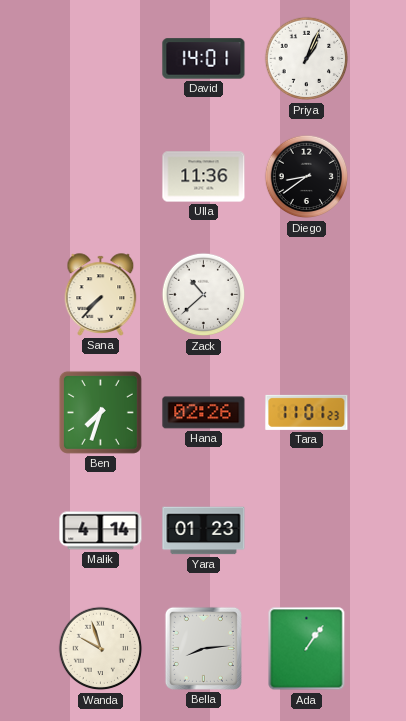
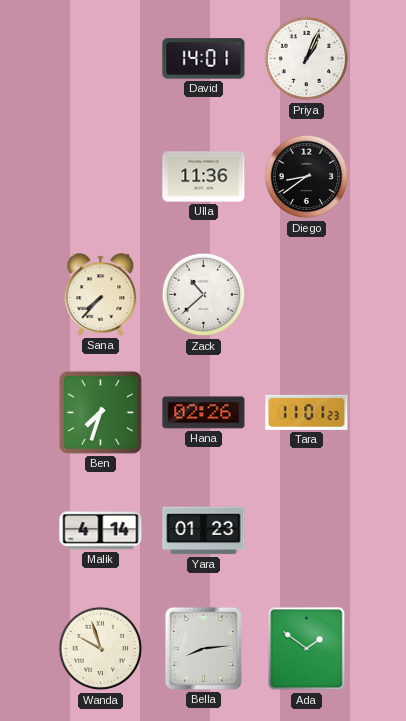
Ada: 1:06 -> 1:51
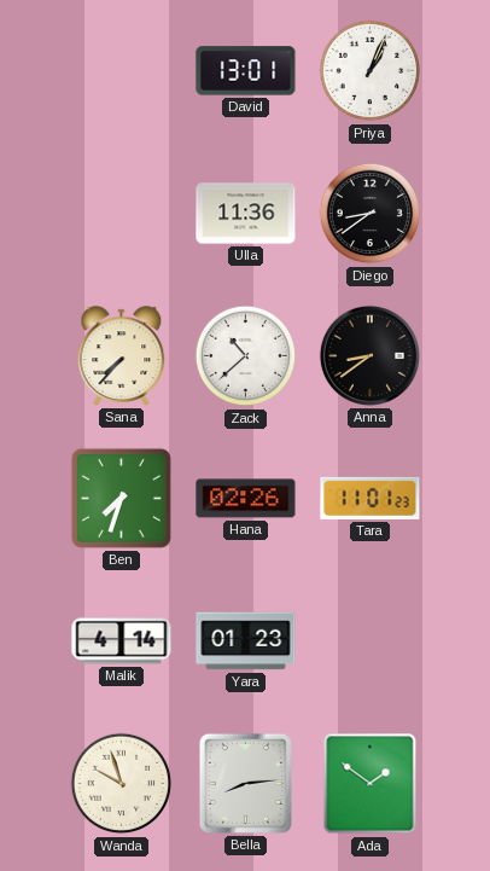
David: 14:01 -> 13:01
Anna: none -> 8:39
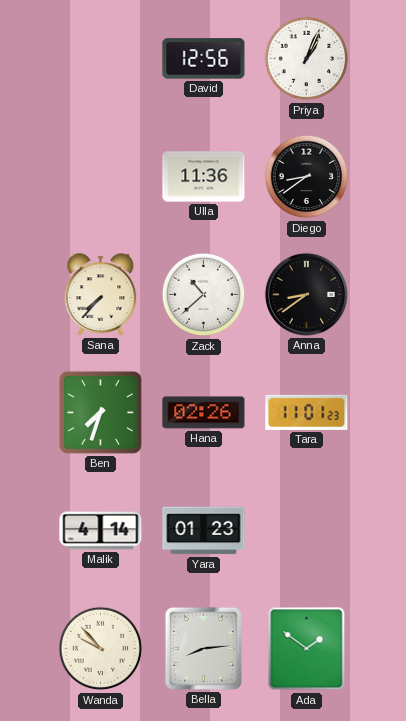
David: 13:01 -> 12:56
Wanda: 9:57 -> 9:53
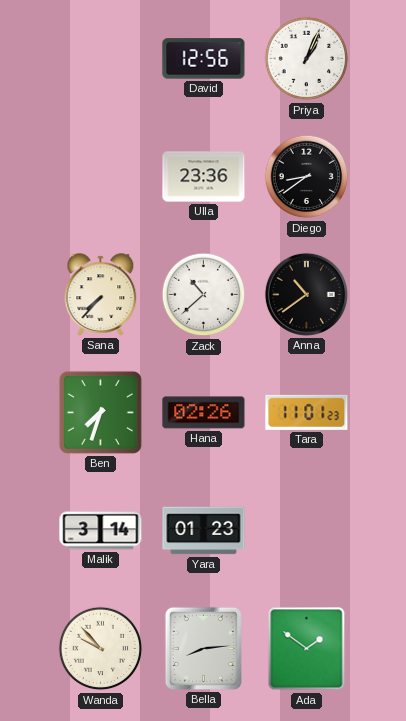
Ulla: 11:36 -> 23:36
Anna: 8:39 -> 10:39
Malik: 4:14 -> 3:14
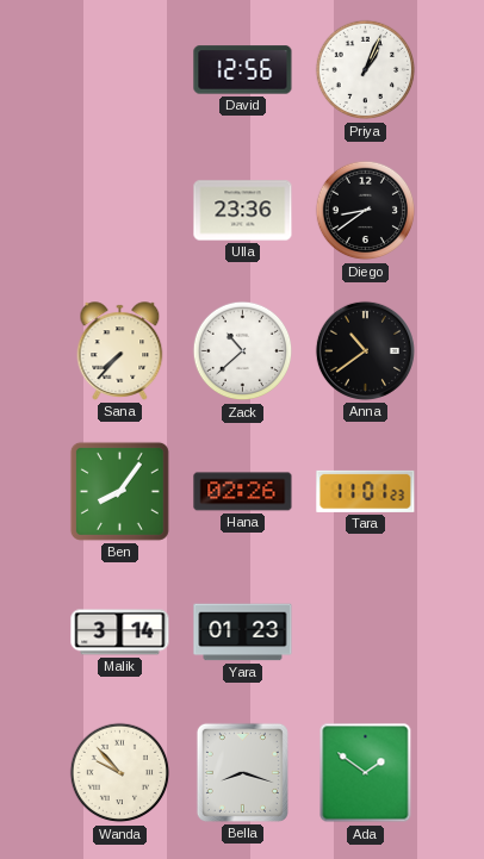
Ben: 7:33 -> 8:06
Bella: 8:14 -> 8:18
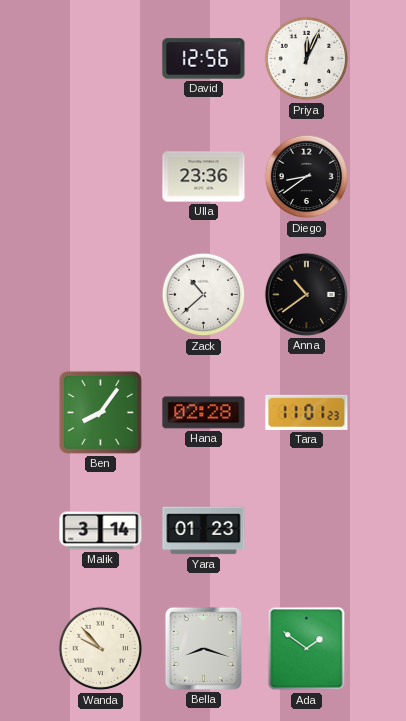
Priya: 1:04 -> 12:04
Sana: 7:37 -> none
Hana: 02:26 -> 02:28
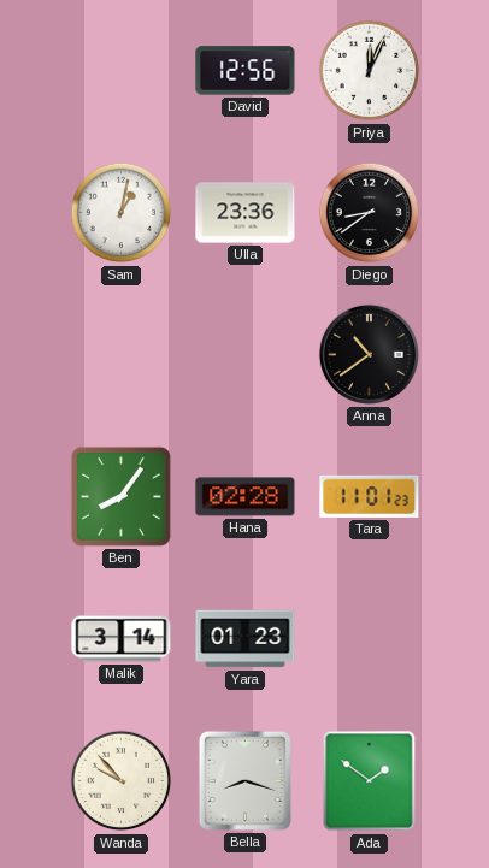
Sam: none -> 1:02
Zack: 10:38 -> none
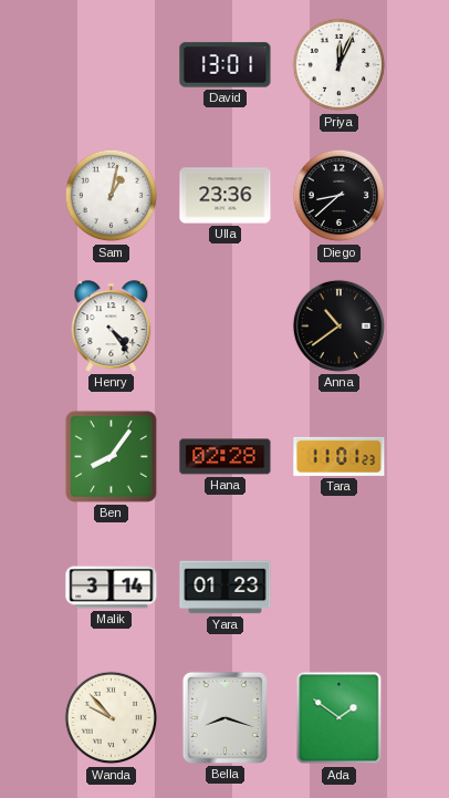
David: 12:56 -> 13:01
Diego: 8:39 -> 8:38
Henry: none -> 4:24
